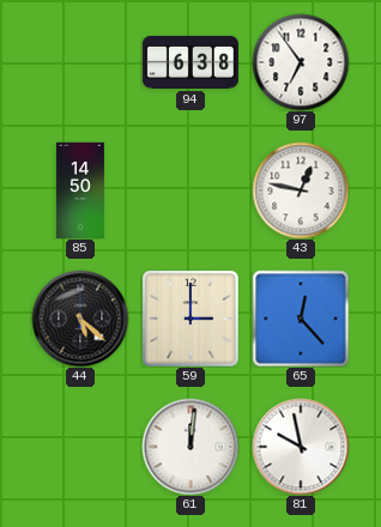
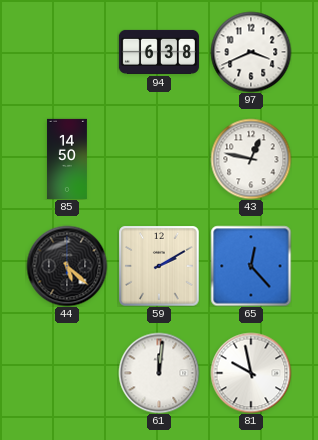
97: 6:54 -> 3:41
59: 3:00 -> 2:10
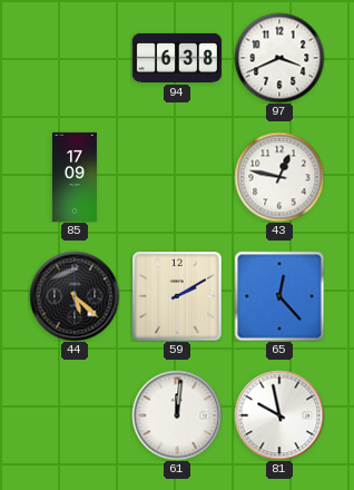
85: 14:50 -> 17:09
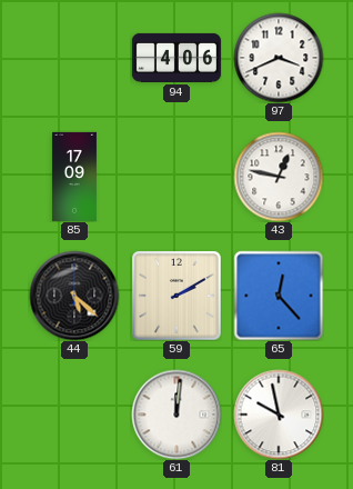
94: 6:38 -> 4:06
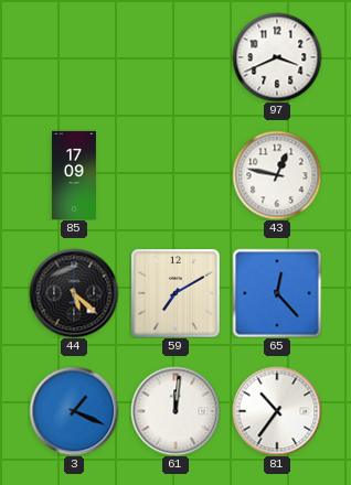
94: 4:06 -> none
59: 2:10 -> 7:10
3: none -> 1:19
81: 9:58 -> 10:36
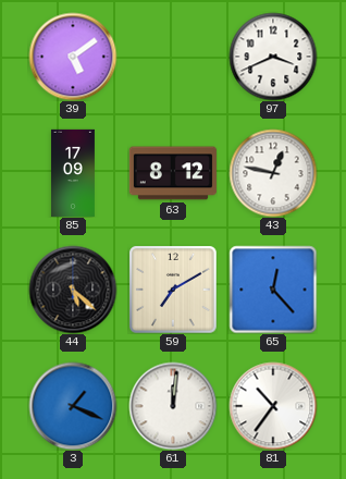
39: none -> 5:09
63: none -> 8:12
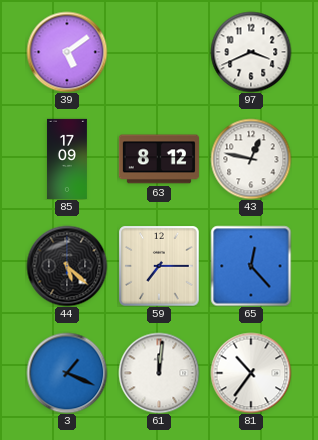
59: 7:10 -> 7:15
